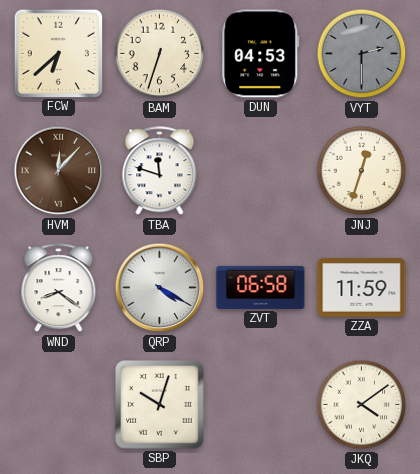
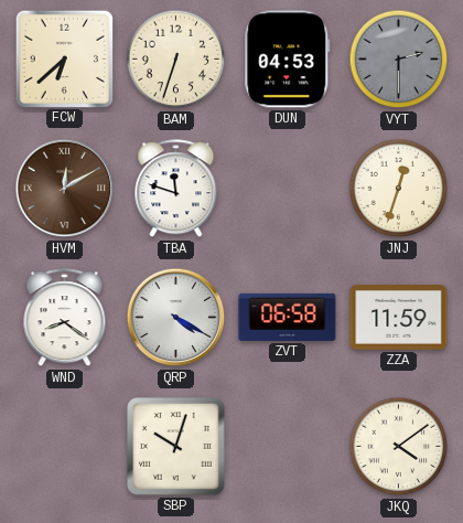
HVM: 12:07 -> 12:10
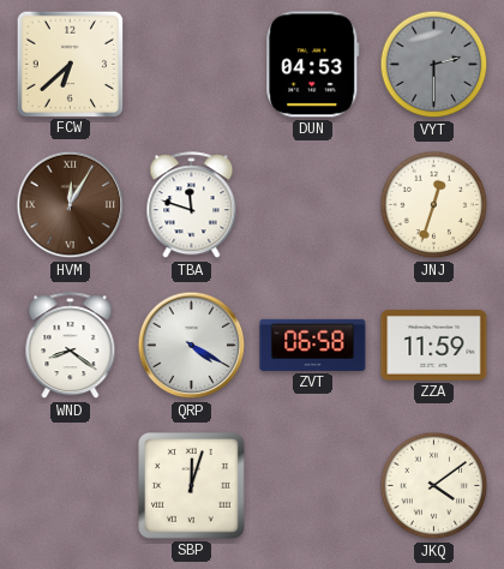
BAM: 6:33 -> none
HVM: 12:10 -> 12:05
SBP: 10:03 -> 12:03
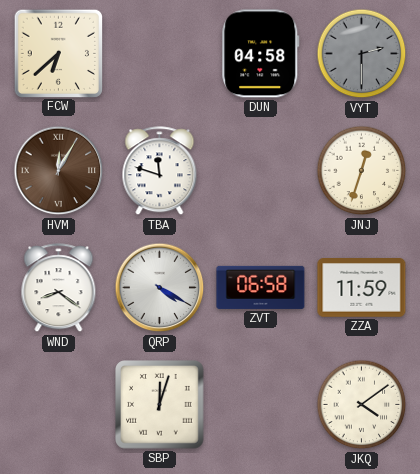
DUN: 04:53 -> 04:58
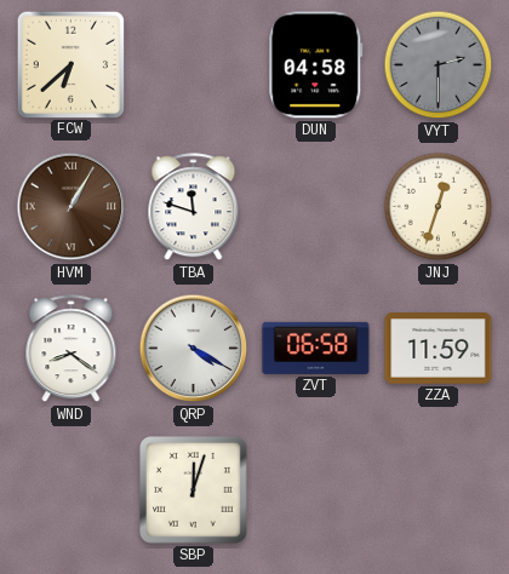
HVM: 12:05 -> 1:05
JKQ: 4:09 -> none
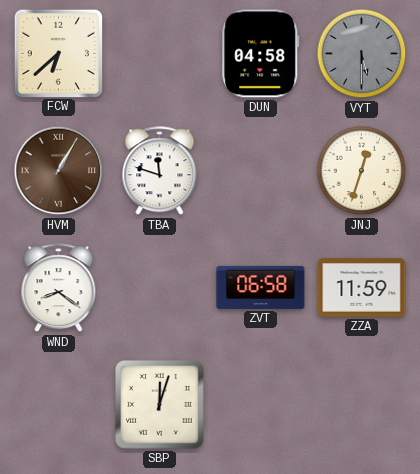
VYT: 2:30 -> 5:30
QRP: 4:20 -> none
